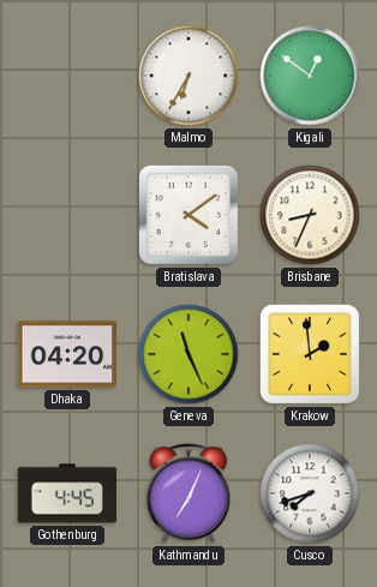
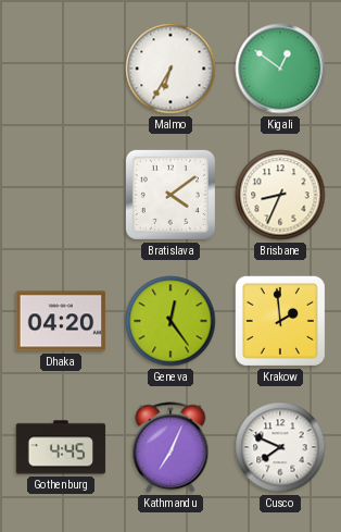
Geneva: 11:26 -> 12:24
Cusco: 7:42 -> 7:49
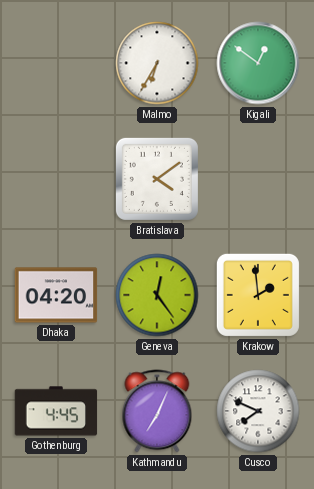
Brisbane: 8:34 -> none
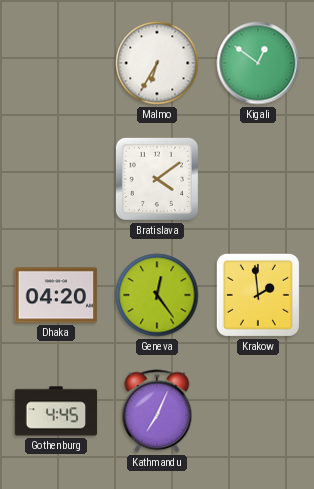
Cusco: 7:49 -> none
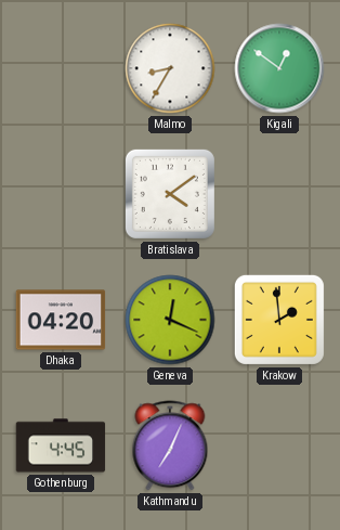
Malmo: 6:35 -> 8:35
Geneva: 12:24 -> 12:19
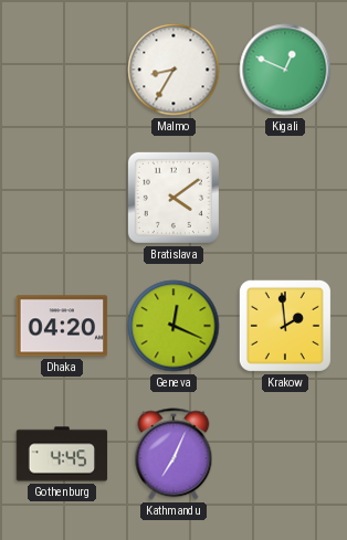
Kigali: 12:51 -> 12:49
